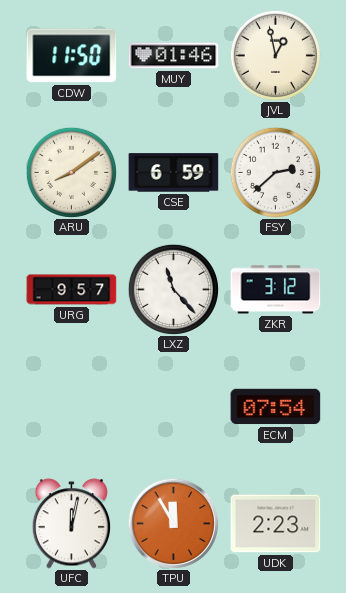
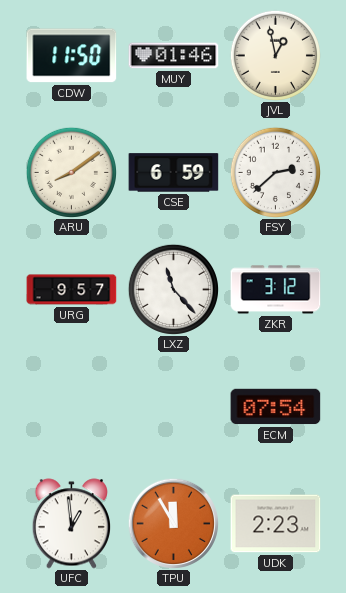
UFC: 12:02 -> 12:59
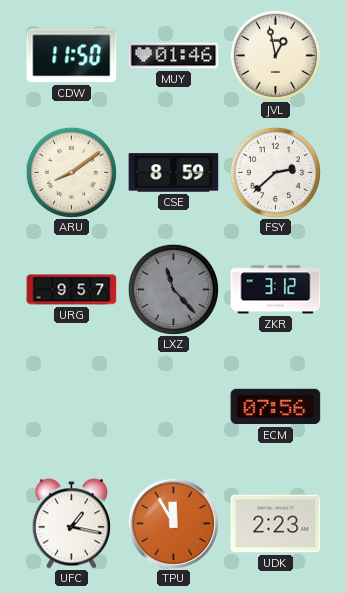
CSE: 6:59 -> 8:59
LXZ dial: white -> grey
ECM: 07:54 -> 07:56
UFC: 12:59 -> 1:17
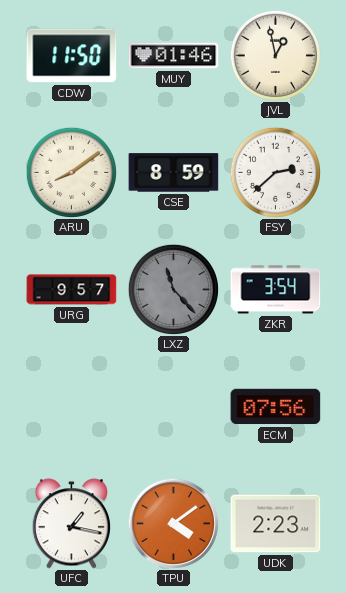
ZKR: 3:12 -> 3:54
TPU: 11:55 -> 4:09
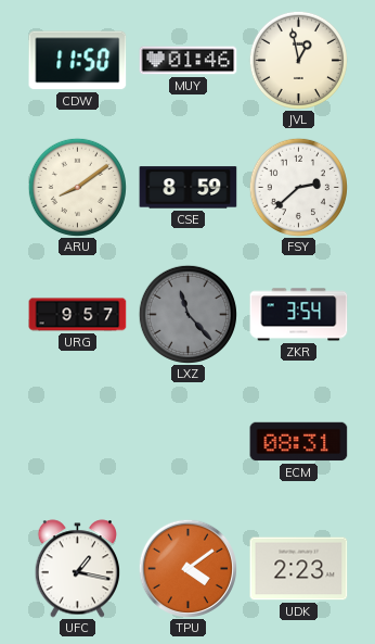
ECM: 07:56 -> 08:31
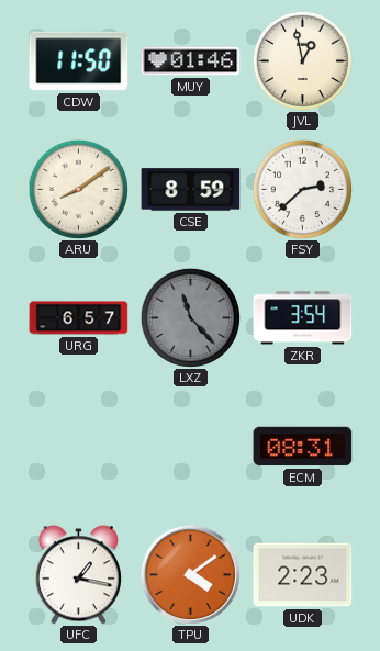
URG: 9:57 -> 6:57
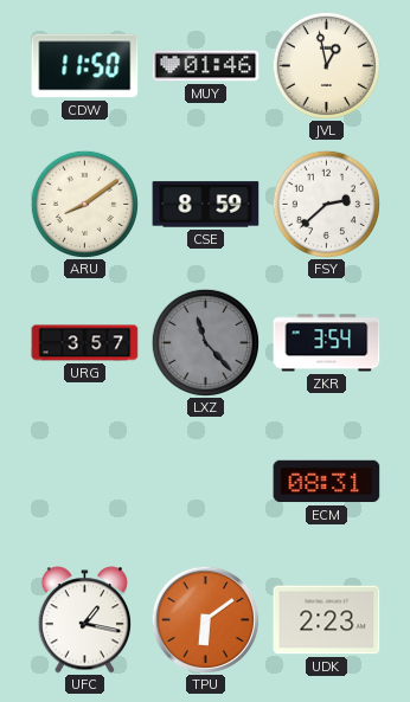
URG: 6:57 -> 3:57
TPU: 4:09 -> 6:09
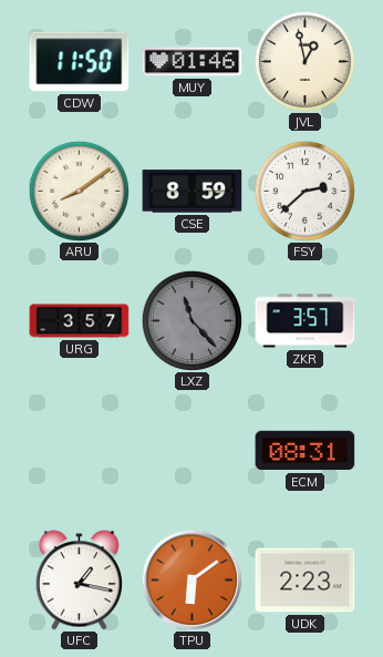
ZKR: 3:54 -> 3:57
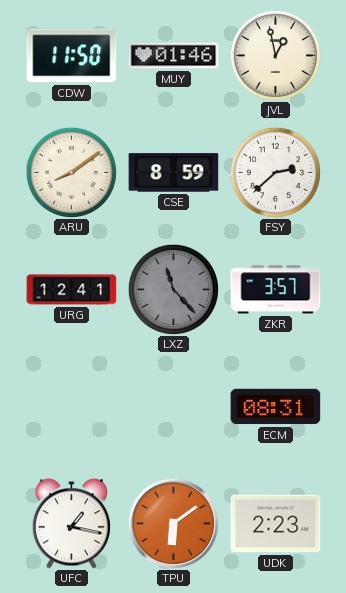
URG: 3:57 -> 12:41
